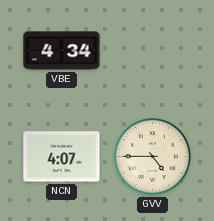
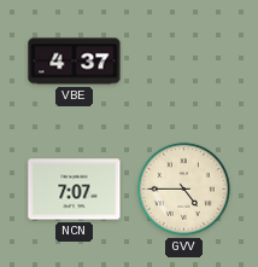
VBE: 4:34 -> 4:37
NCN: 4:07 -> 7:07
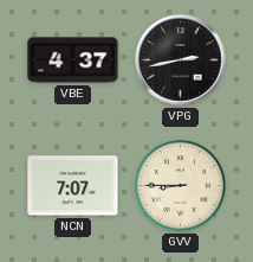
VPG: none -> 2:43
GVV: 4:45 -> 8:45
